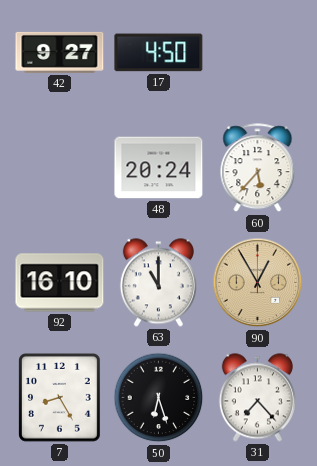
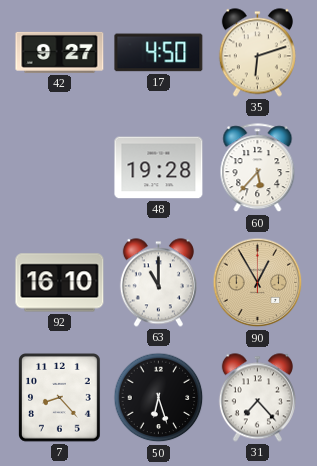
35: none -> 6:12
48: 20:24 -> 19:28
7: 8:25 -> 8:23
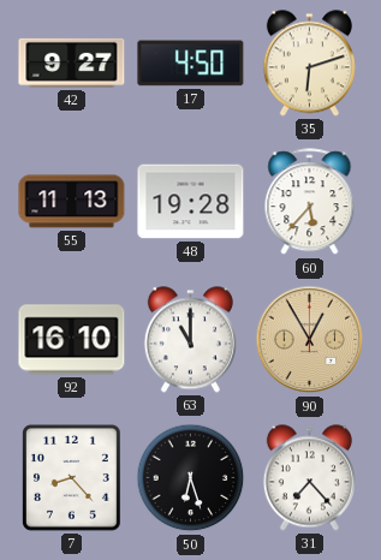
55: none -> 11:13
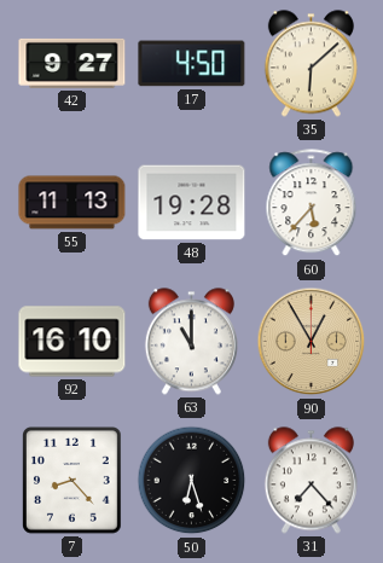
35: 6:12 -> 6:08
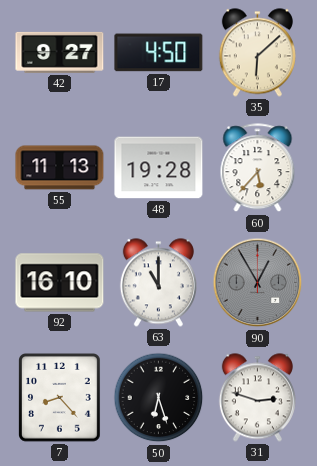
90 dial: champagne -> grey
31: 7:23 -> 2:48
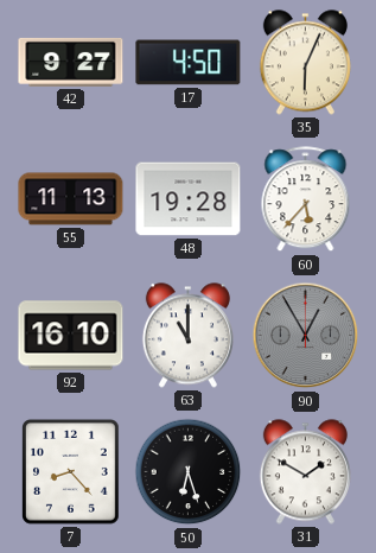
35: 6:08 -> 6:04
31: 2:48 -> 1:50
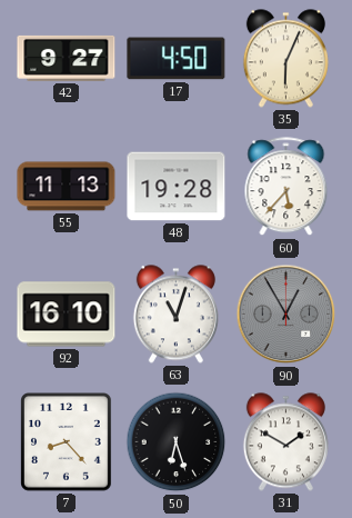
63: 11:00 -> 11:03
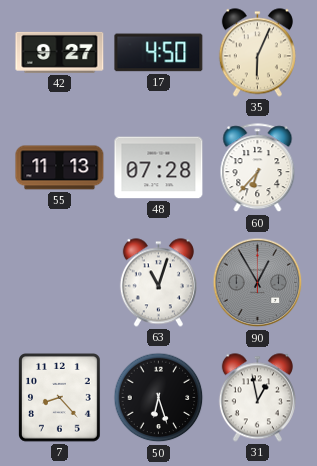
48: 19:28 -> 07:28
60: 5:37 -> 6:37
92: 16:10 -> none
31: 1:50 -> 12:58
